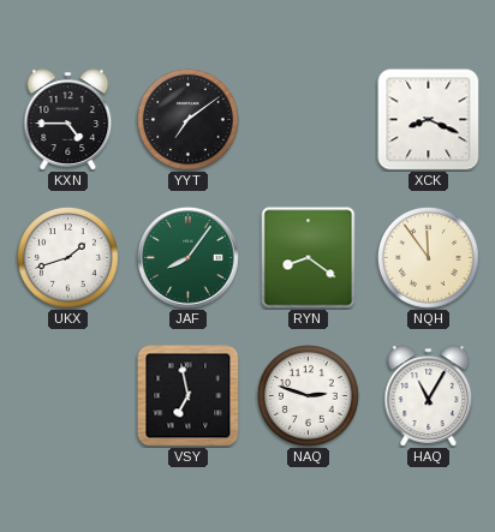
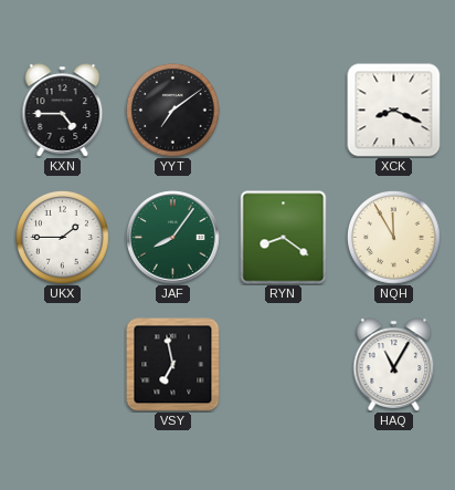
UKX: 1:42 -> 1:45
NQH: 11:54 -> 11:55
NAQ: 2:48 -> none
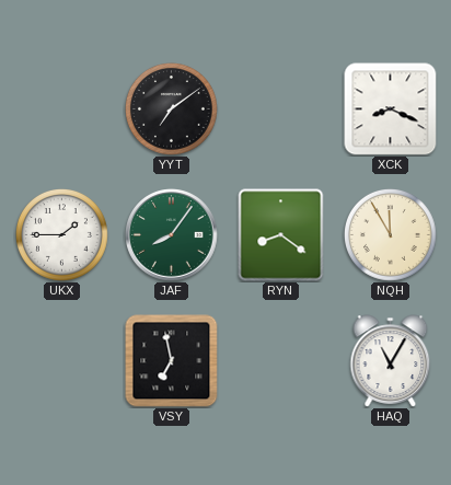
KXN: 4:45 -> none
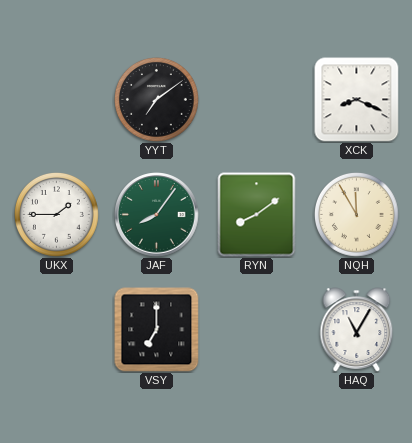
RYN: 8:21 -> 8:09
VSY: 6:58 -> 7:00
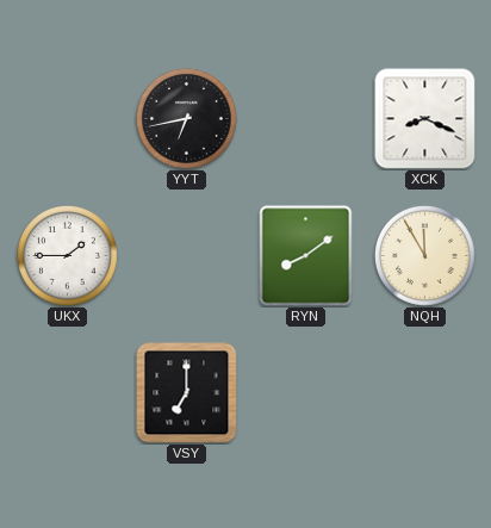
YYT: 7:09 -> 6:43
JAF: 8:06 -> none
HAQ: 11:05 -> none
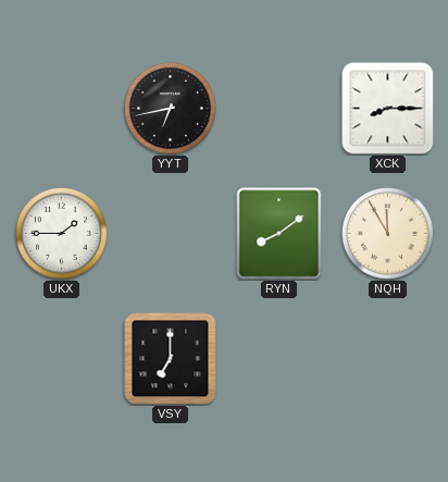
XCK: 8:19 -> 8:15
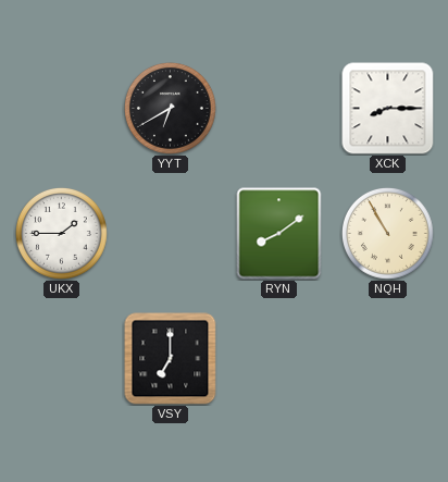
YYT: 6:43 -> 6:40
NQH: 11:55 -> 10:55
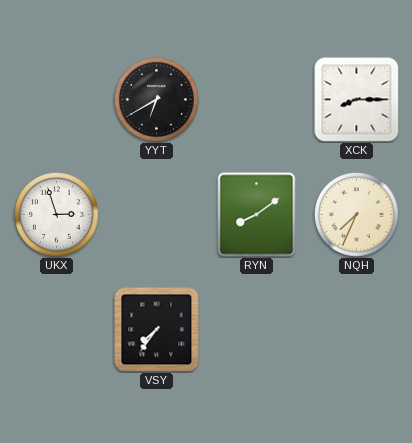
UKX: 1:45 -> 2:57
NQH: 10:55 -> 7:34
VSY: 7:00 -> 7:36
